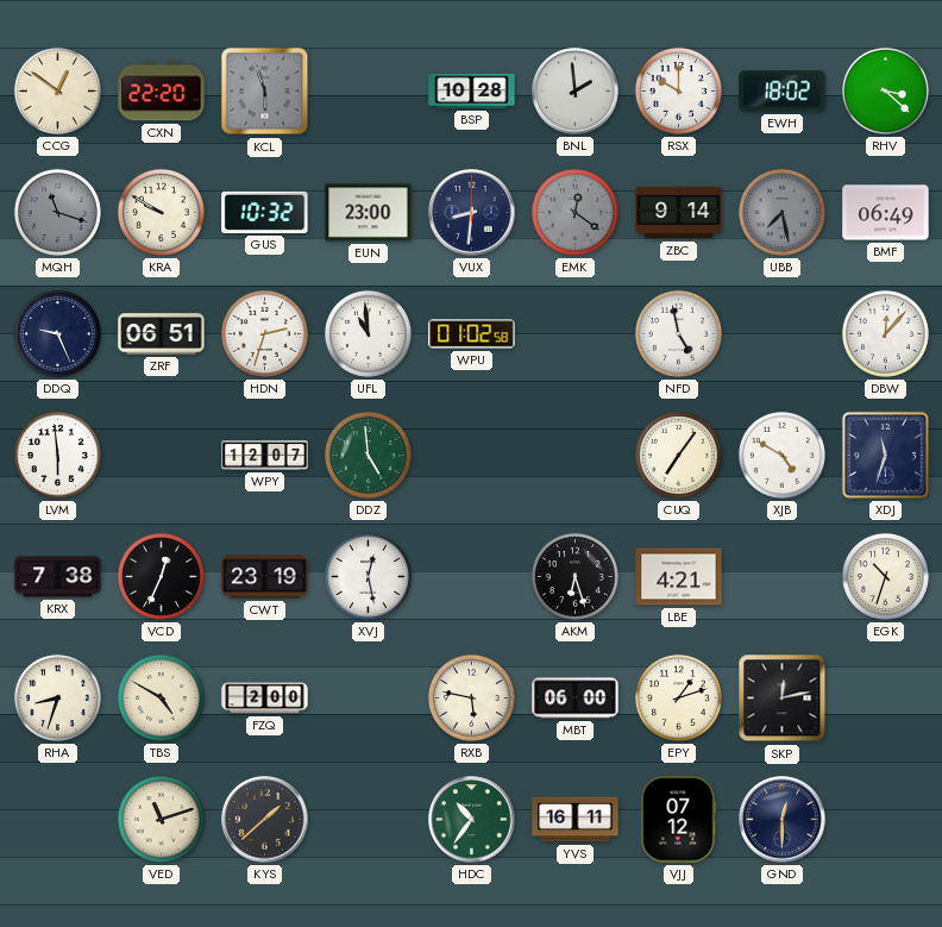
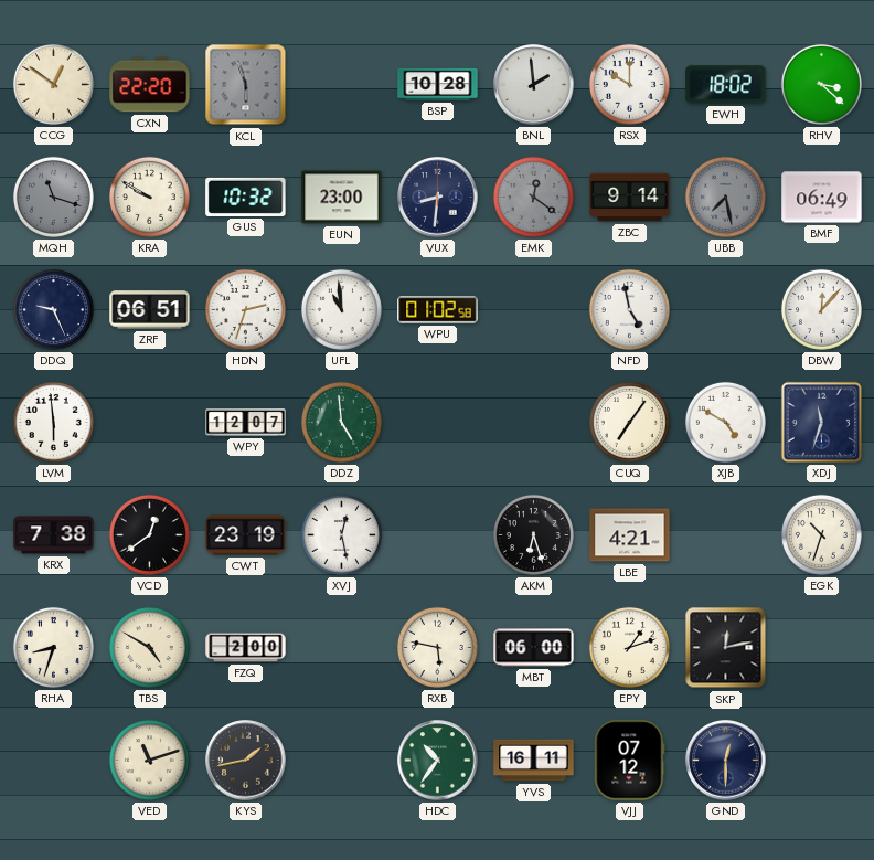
VCD: 12:34 -> 12:39
KYS: 1:38 -> 1:43
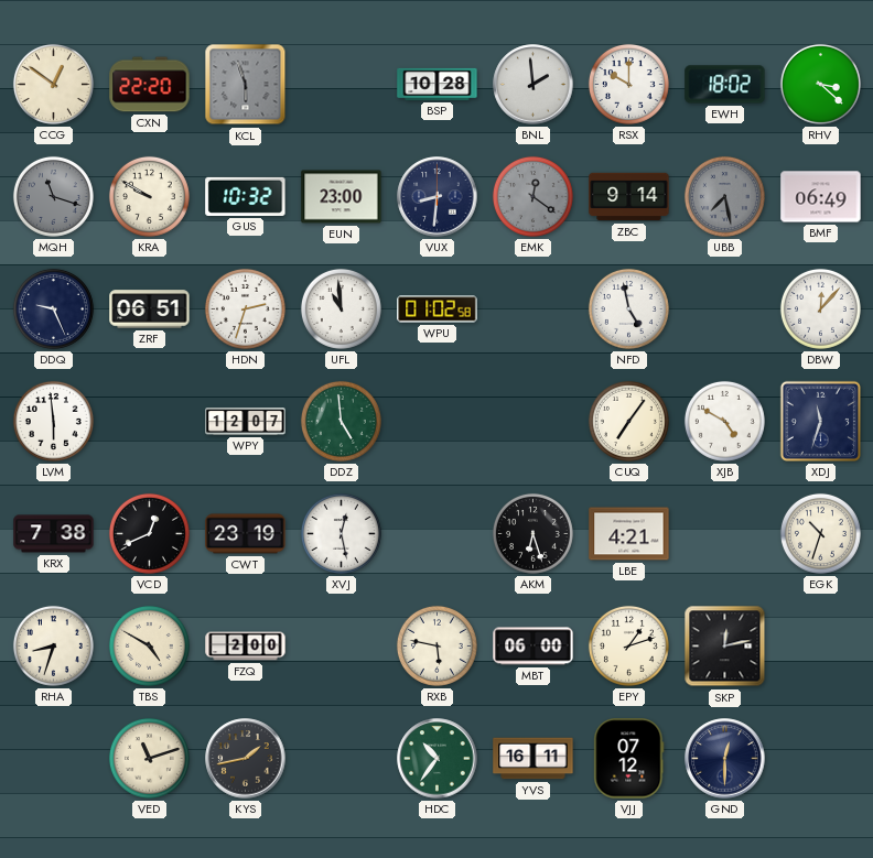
VCD: 12:39 -> 12:41
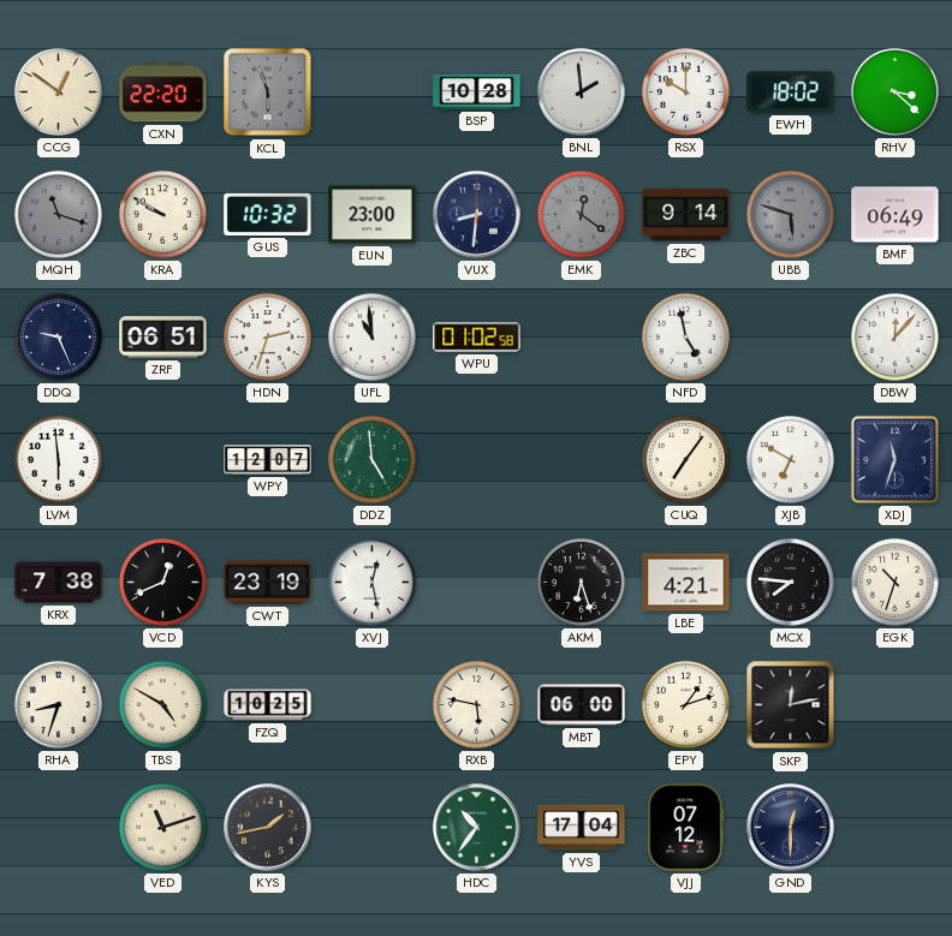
UBB: 7:28 -> 5:48
XJB: 4:50 -> 6:50
MCX: none -> 7:46
FZQ: 2:00 -> 10:25
YVS: 16:11 -> 17:04
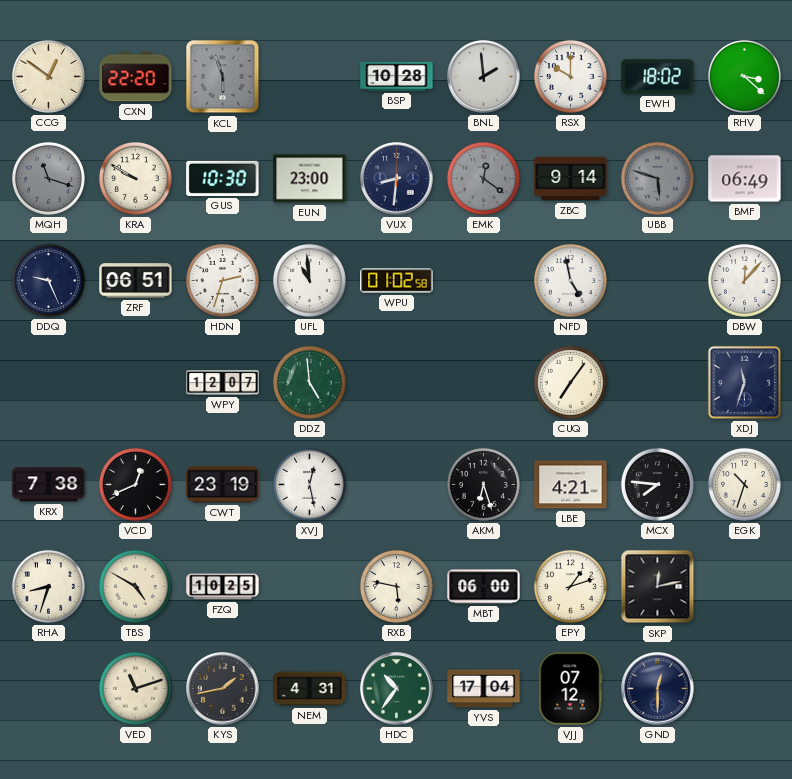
GUS: 10:32 -> 10:30
LVM: 5:59 -> none
XJB: 6:50 -> none
NEM: none -> 4:31
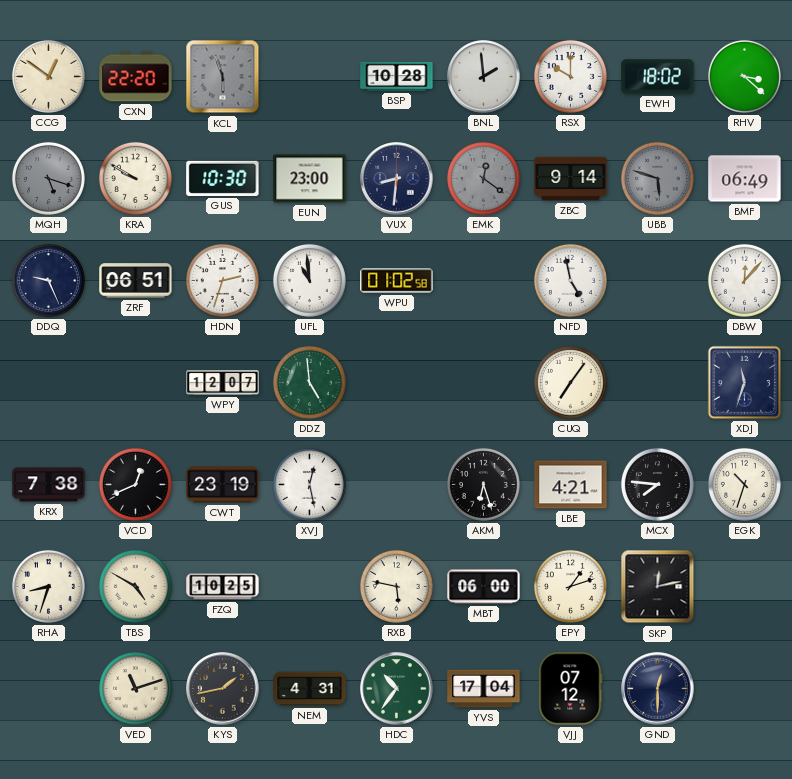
MQH: 11:18 -> 5:18
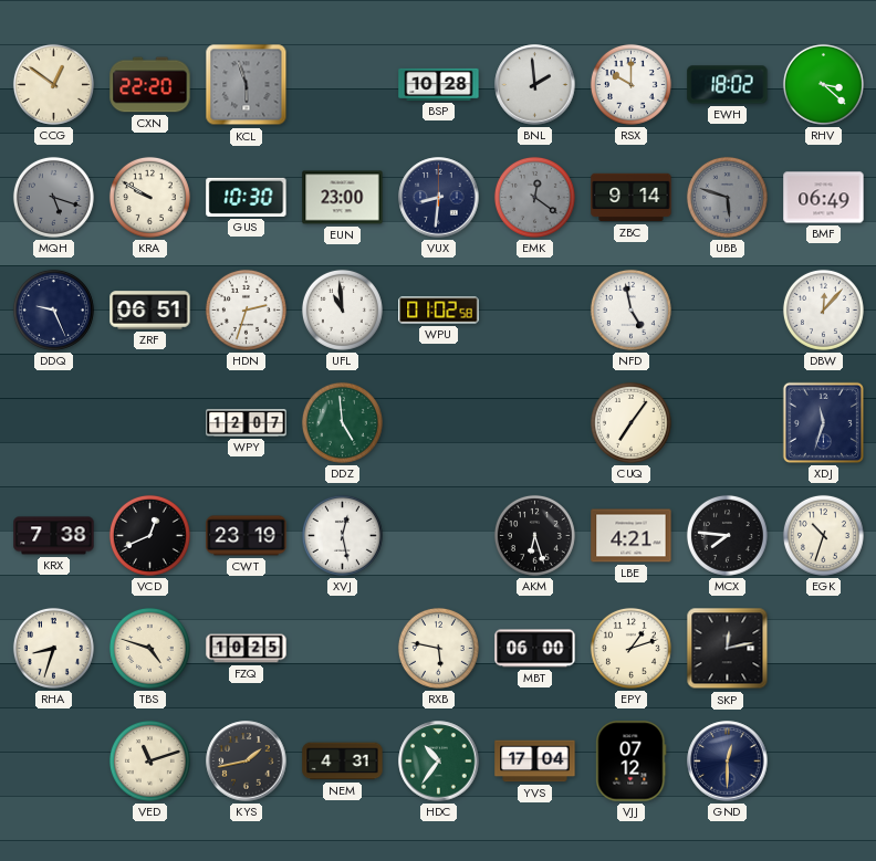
TBS: 4:50 -> 4:48
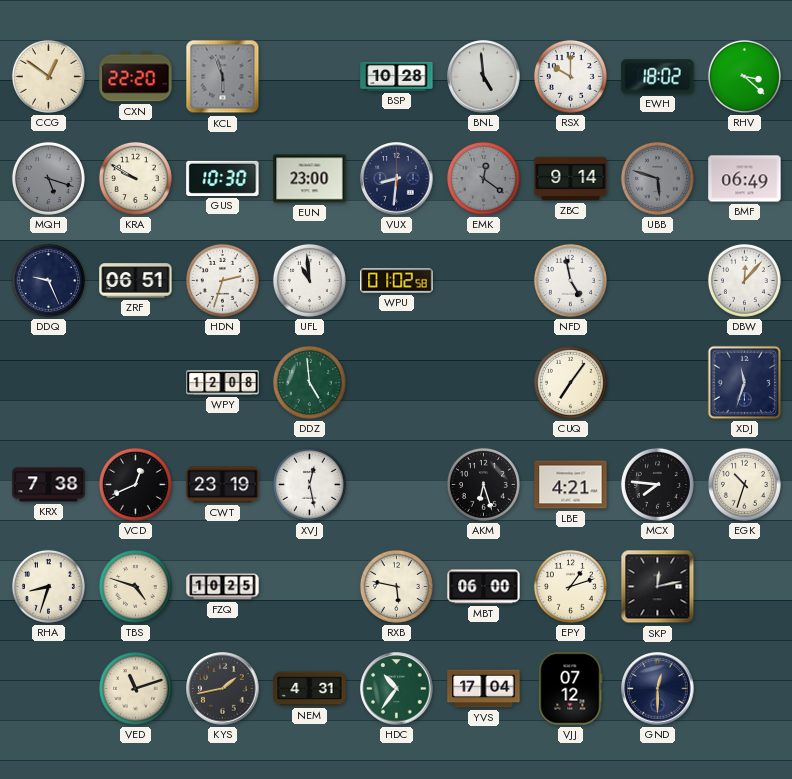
BNL: 1:59 -> 4:59
WPY: 12:07 -> 12:08
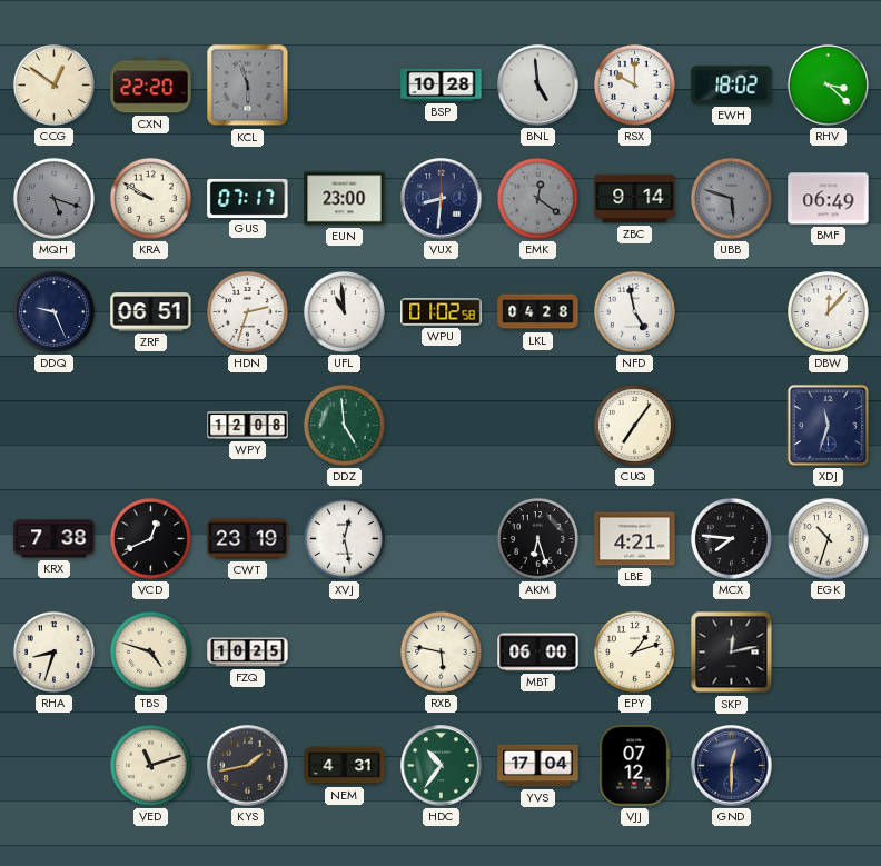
GUS: 10:30 -> 07:17
LKL: none -> 04:28
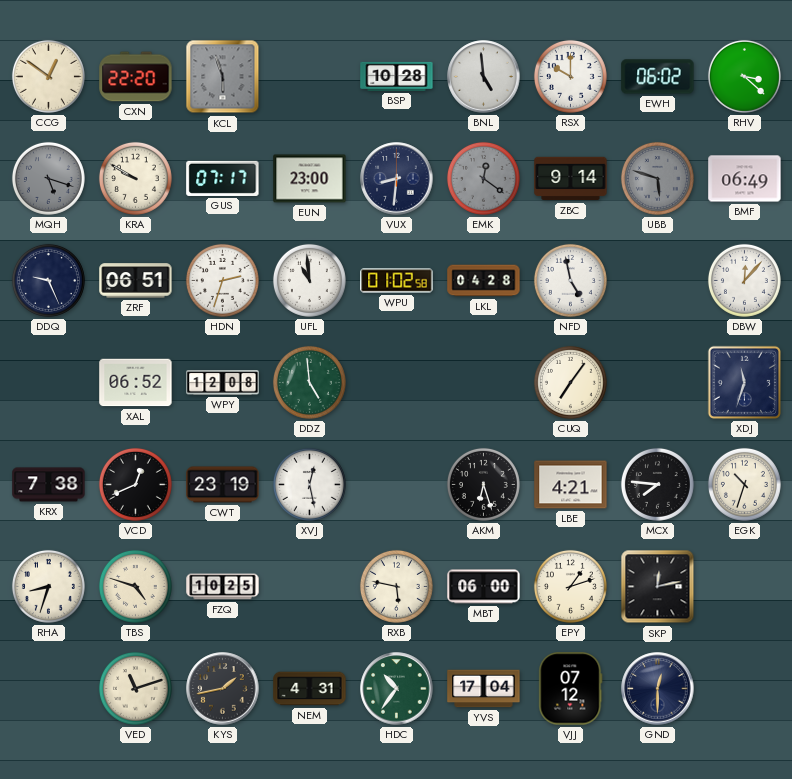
EWH: 18:02 -> 06:02
XAL: none -> 06:52
